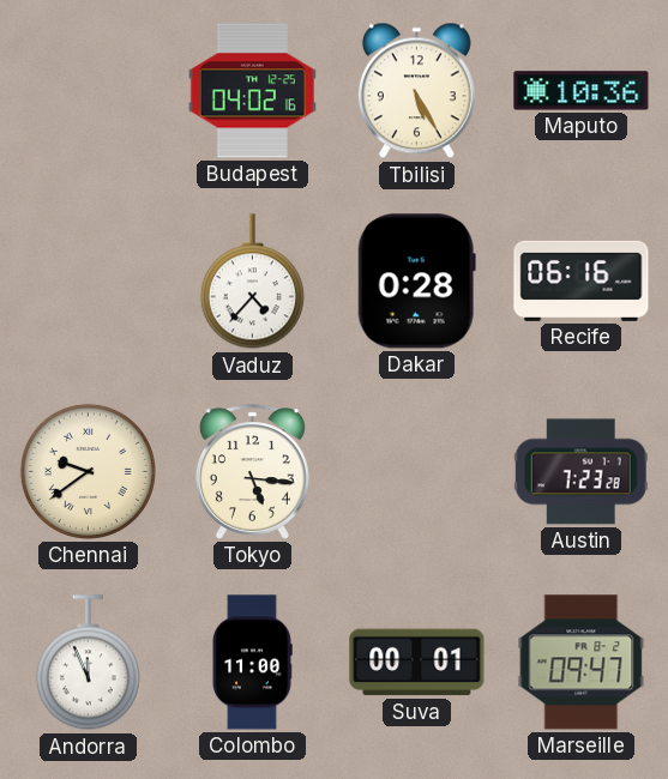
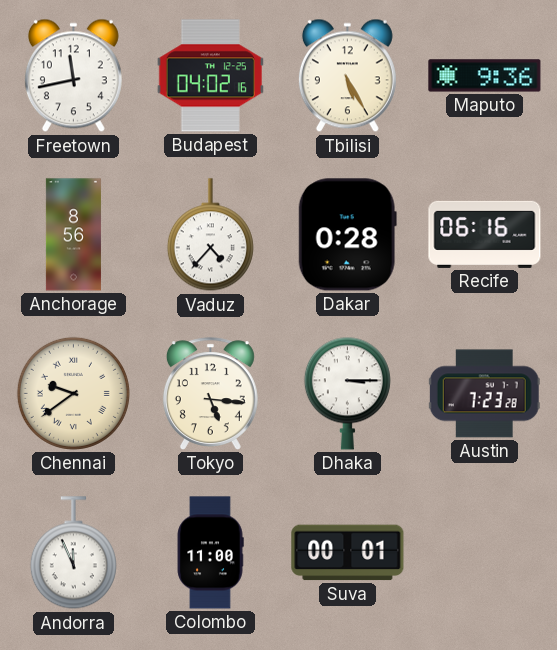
Freetown: none -> 11:43
Maputo: 10:36 -> 9:36
Anchorage: none -> 8:56
Dhaka: none -> 3:15
Marseille: 09:47 -> none
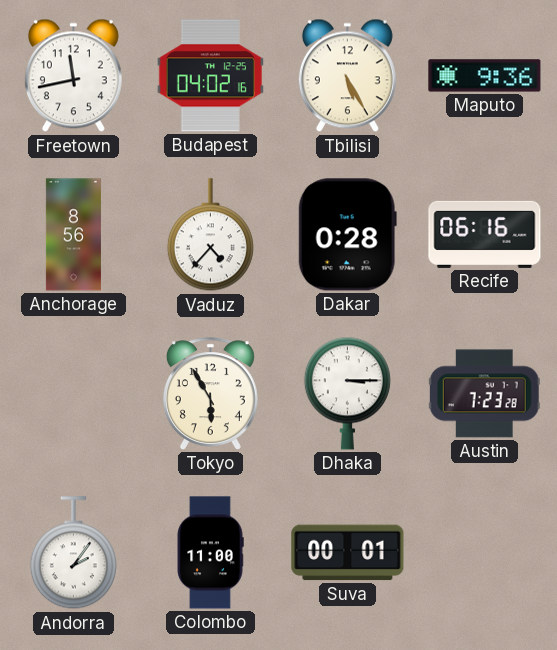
Chennai: 9:39 -> none
Tokyo: 5:16 -> 5:55
Andorra: 11:56 -> 2:06
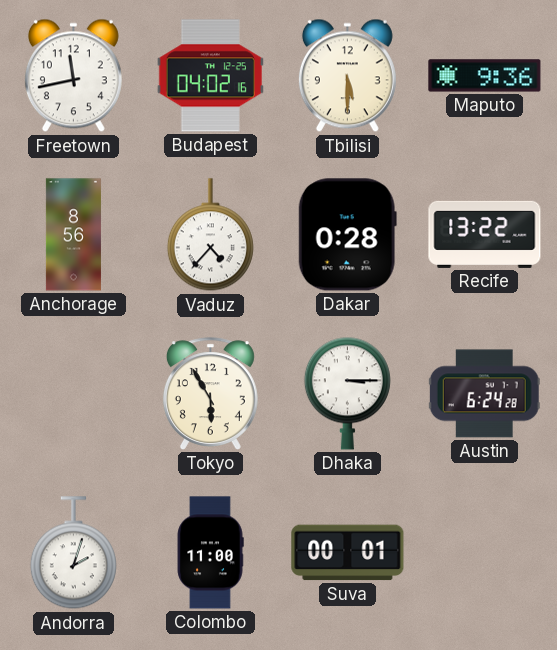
Tbilisi: 5:25 -> 5:30
Recife: 06:16 -> 13:22
Austin: 7:23 -> 6:24
Andorra: 2:06 -> 2:03
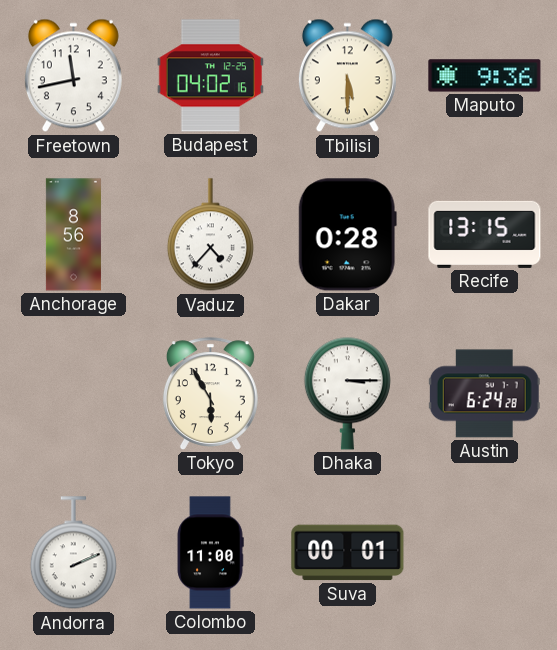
Recife: 13:22 -> 13:15
Andorra: 2:03 -> 2:11
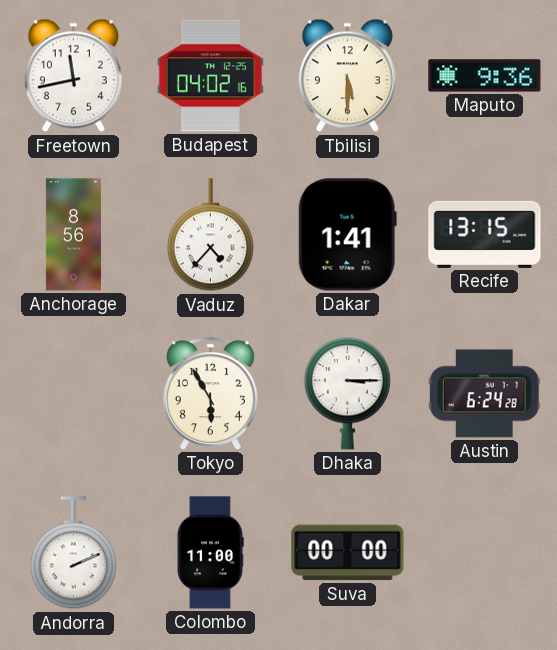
Dakar: 0:28 -> 1:41
Suva: 00:01 -> 00:00
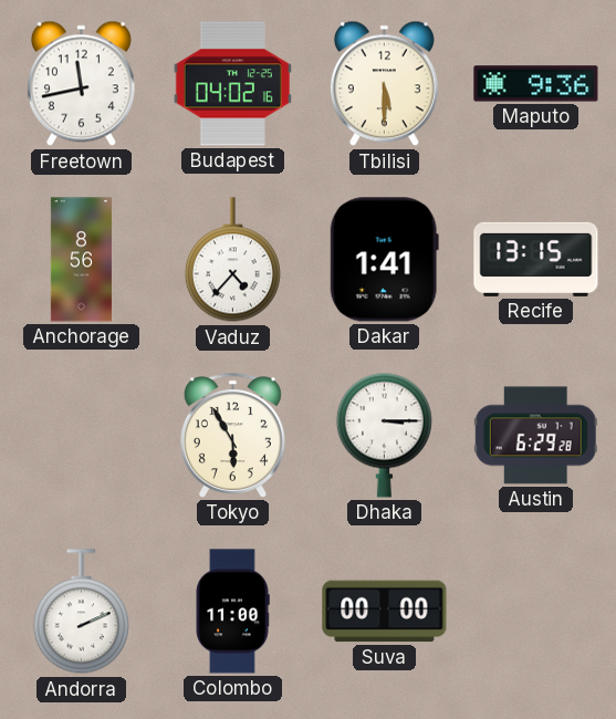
Austin: 6:24 -> 6:29
